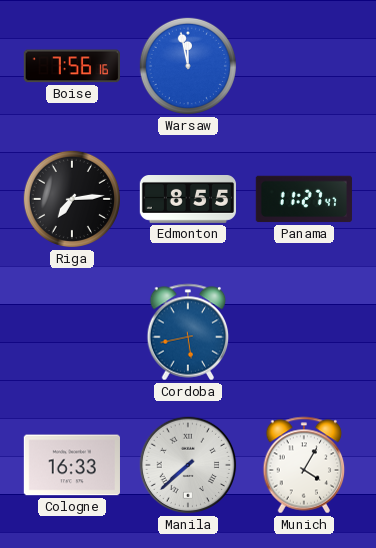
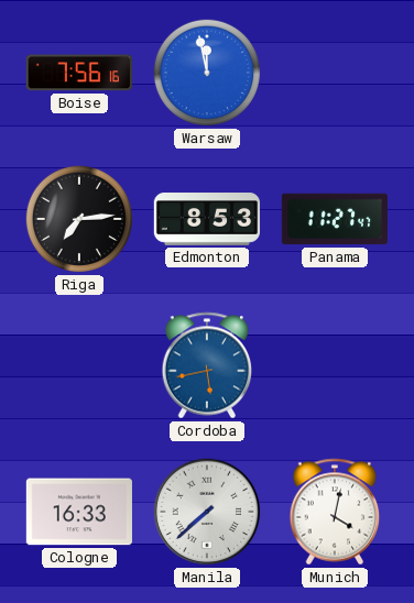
Edmonton: 8:55 -> 8:53
Munich: 4:05 -> 4:02
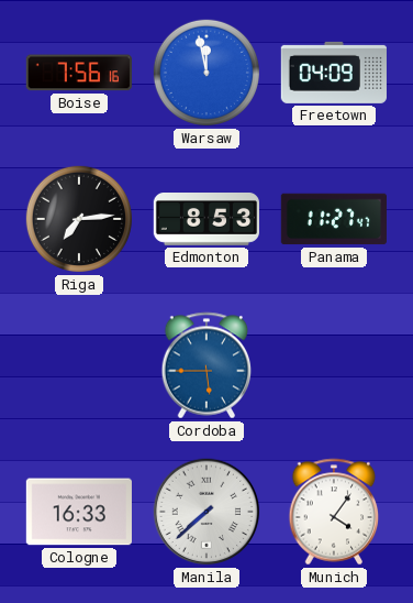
Freetown: none -> 04:09
Cordoba: 5:43 -> 5:45
Munich: 4:02 -> 4:06
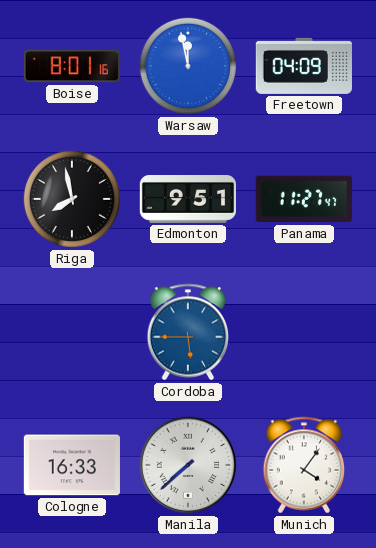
Boise: 7:56 -> 8:01
Riga: 7:14 -> 7:58
Edmonton: 8:53 -> 9:51
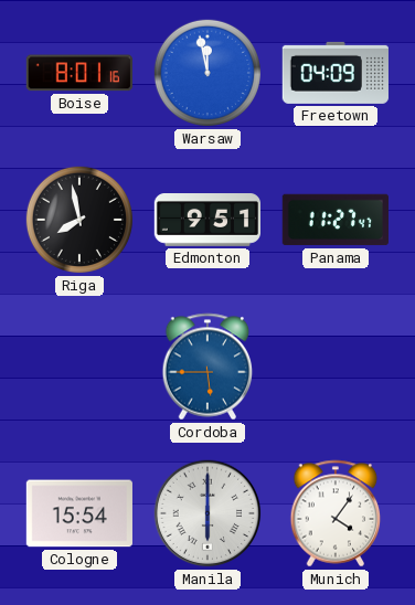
Cologne: 16:33 -> 15:54
Manila: 7:38 -> 6:00
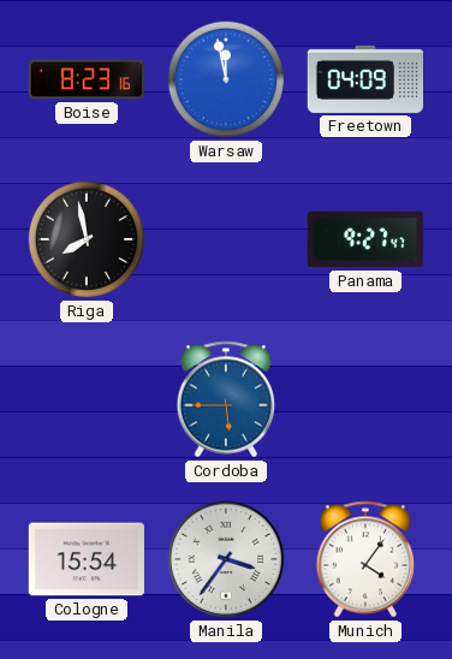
Boise: 8:01 -> 8:23
Edmonton: 9:51 -> none
Panama: 11:27 -> 9:27
Manila: 6:00 -> 3:36
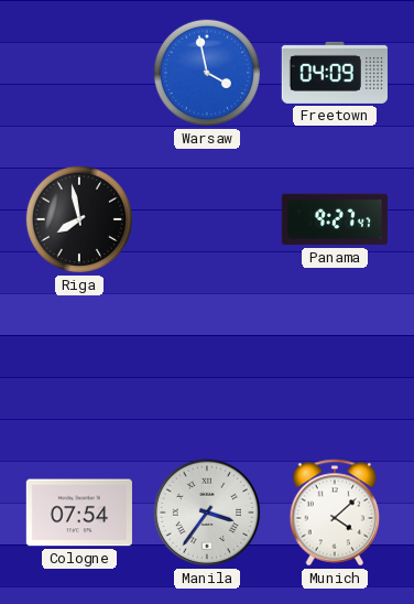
Boise: 8:23 -> none
Warsaw: 11:58 -> 3:58
Cordoba: 5:45 -> none
Cologne: 15:54 -> 07:54
Munich: 4:06 -> 4:08
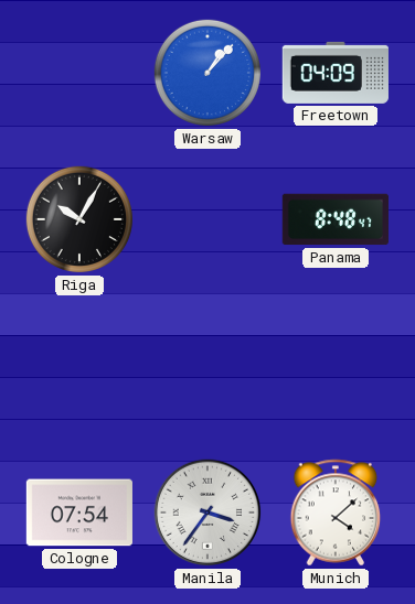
Warsaw: 3:58 -> 1:07
Riga: 7:58 -> 10:05
Panama: 9:27 -> 8:48
